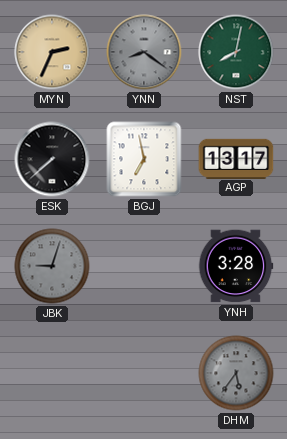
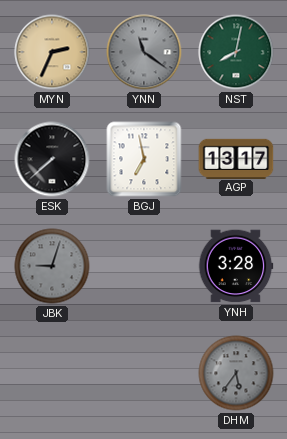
YNN: 8:21 -> 11:21
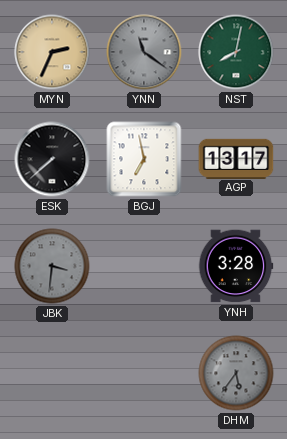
JBK: 9:03 -> 3:31
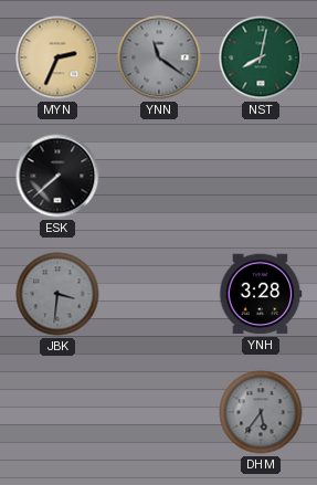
BGJ: 6:58 -> none
AGP: 13:17 -> none
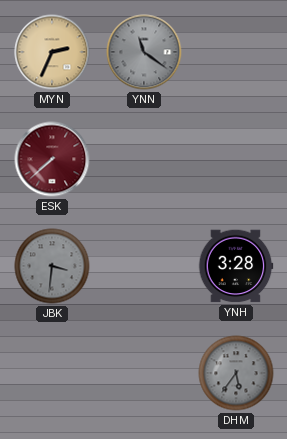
NST: 8:02 -> none
ESK dial: black -> burgundy
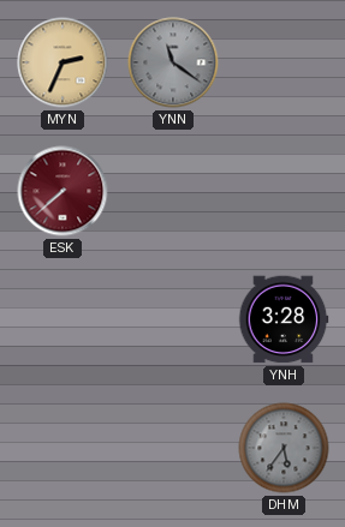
JBK: 3:31 -> none
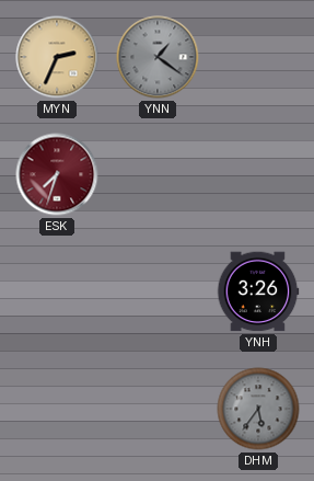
YNN: 11:21 -> 1:21
ESK: 7:38 -> 7:33
YNH: 3:28 -> 3:26
